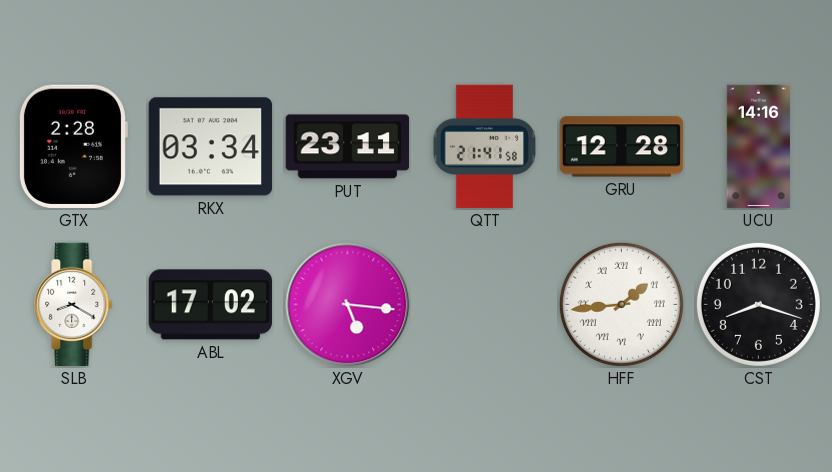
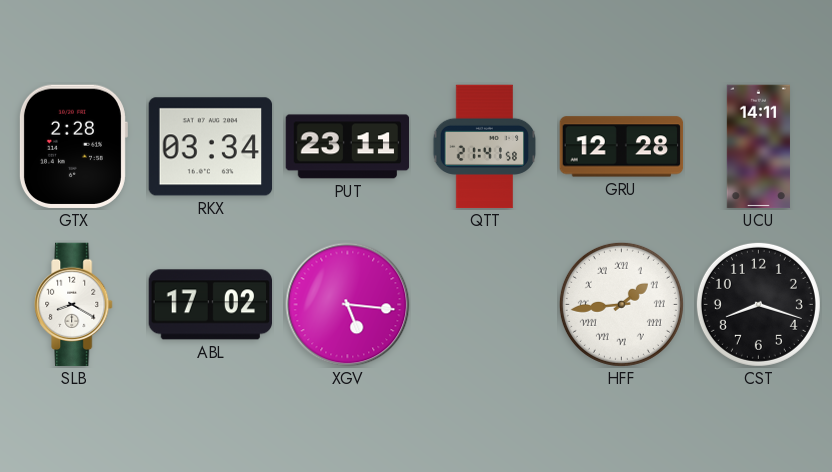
UCU: 14:16 -> 14:11
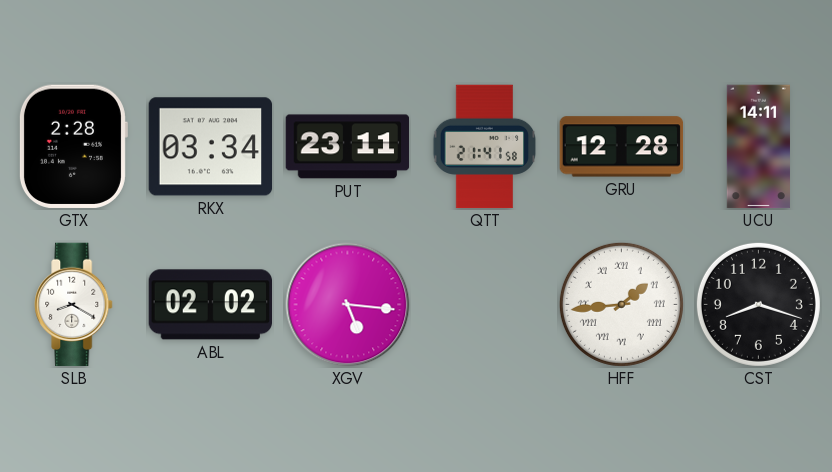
ABL: 17:02 -> 02:02
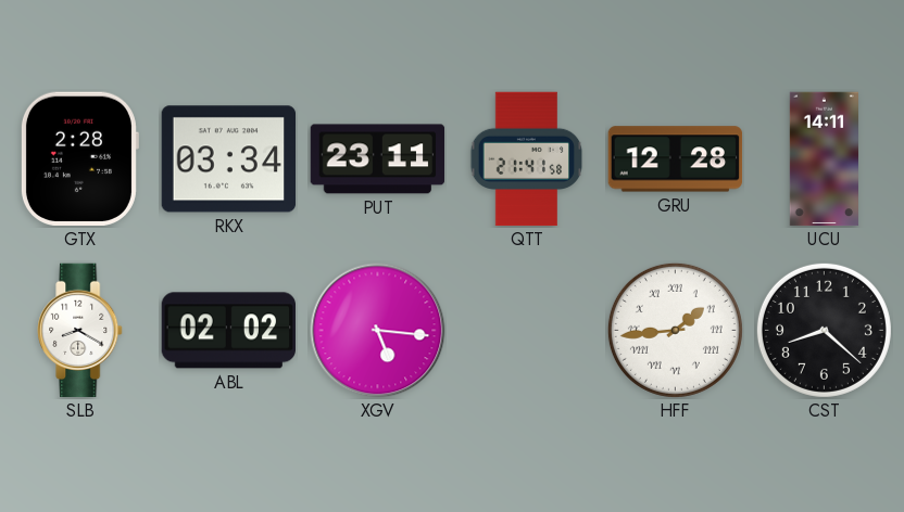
CST: 8:18 -> 8:22
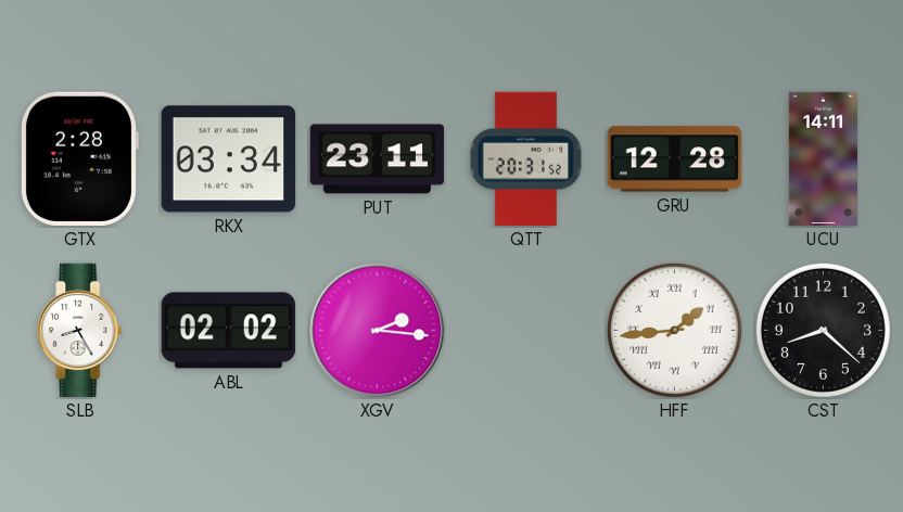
QTT: 21:41 -> 20:31
SLB: 8:20 -> 8:25
XGV: 5:16 -> 2:16
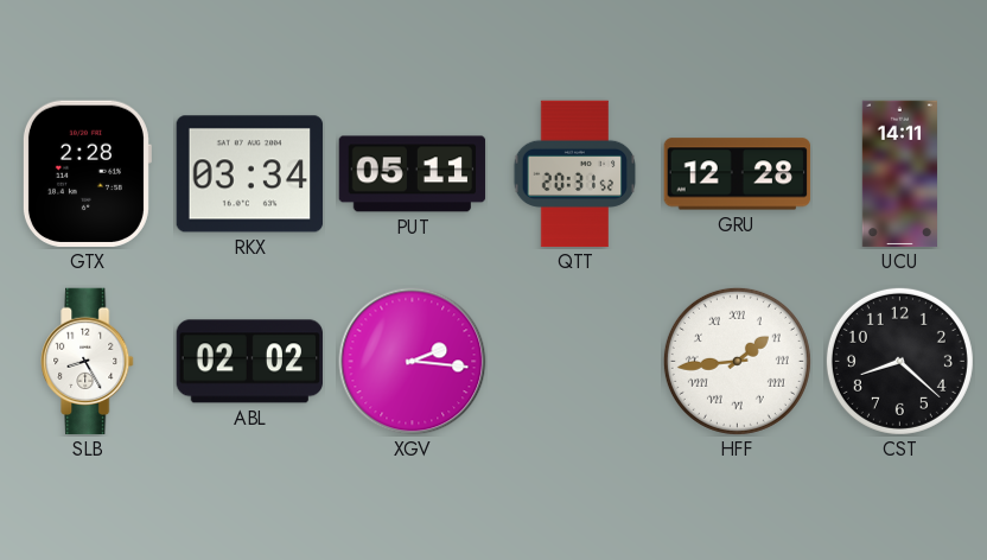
PUT: 23:11 -> 05:11
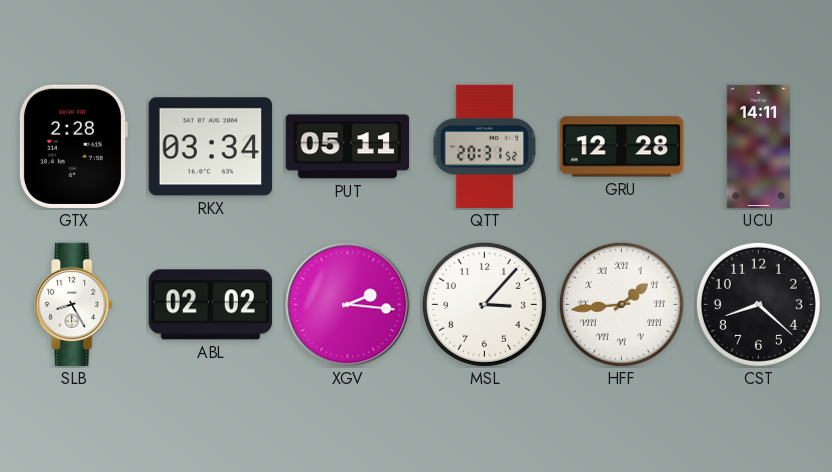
MSL: none -> 3:07
